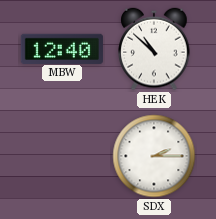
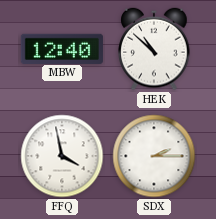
FFQ: none -> 3:58
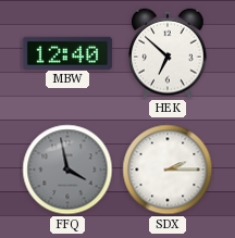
HEK: 10:52 -> 6:52
FFQ dial: white -> grey
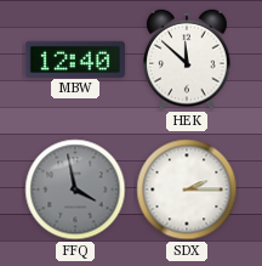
HEK: 6:52 -> 11:52
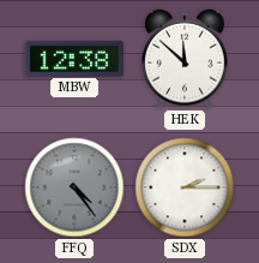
MBW: 12:40 -> 12:38
FFQ: 3:58 -> 4:24
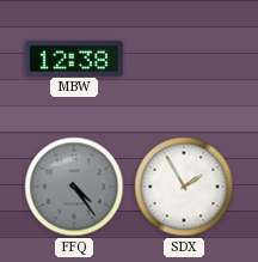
HEK: 11:52 -> none
SDX: 2:15 -> 1:55
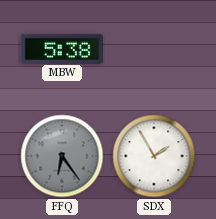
MBW: 12:38 -> 5:38
FFQ: 4:24 -> 6:24
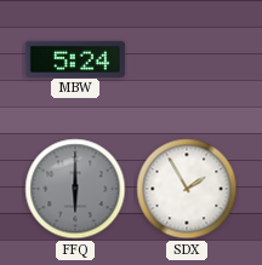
MBW: 5:38 -> 5:24
FFQ: 6:24 -> 6:00
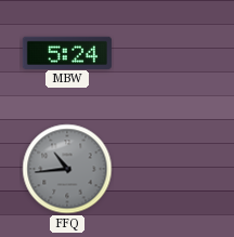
FFQ: 6:00 -> 10:44
SDX: 1:55 -> none
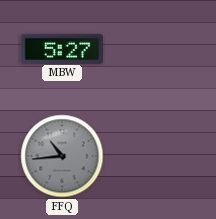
MBW: 5:24 -> 5:27
